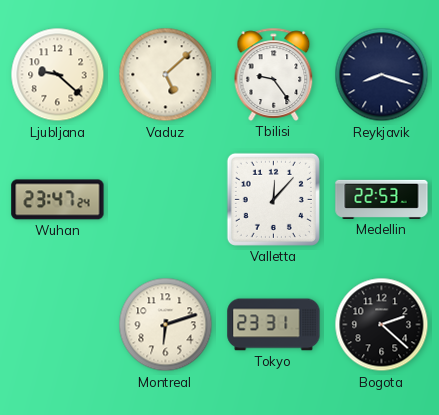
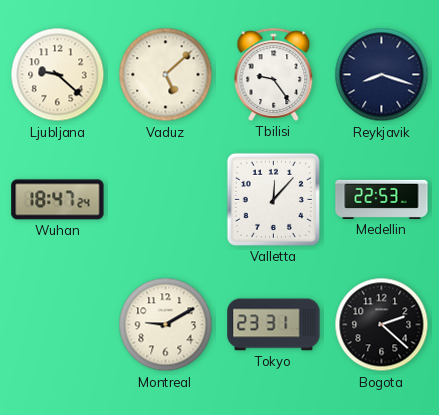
Wuhan: 23:47 -> 18:47
Montreal: 6:12 -> 9:10
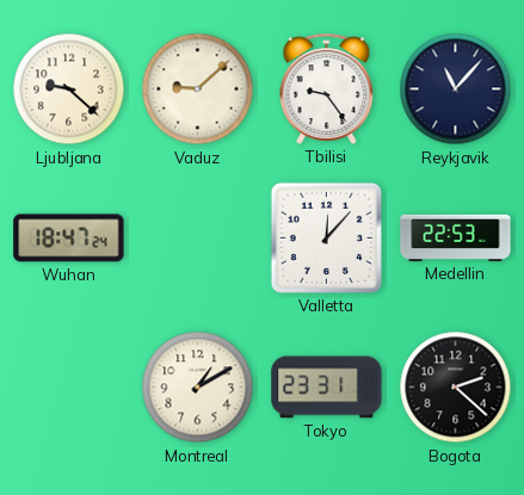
Vaduz: 5:08 -> 9:08
Reykjavik: 8:18 -> 11:07
Montreal: 9:10 -> 1:10
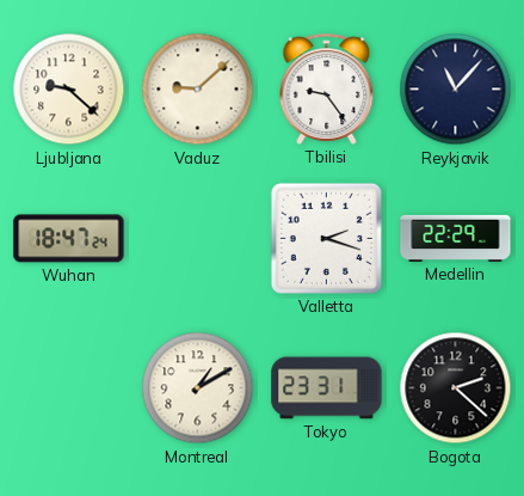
Valletta: 12:07 -> 2:18
Medellin: 22:53 -> 22:29
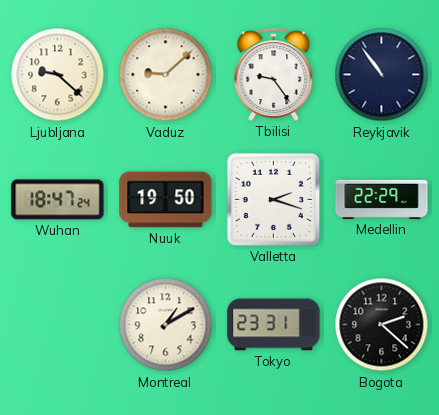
Reykjavik: 11:07 -> 10:54
Nuuk: none -> 19:50
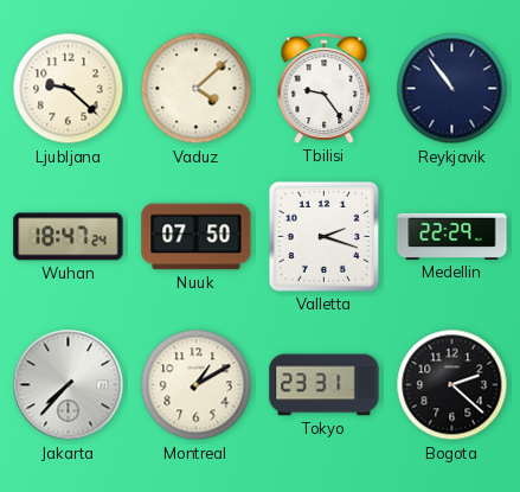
Vaduz: 9:08 -> 4:08
Nuuk: 19:50 -> 07:50
Jakarta: none -> 7:37
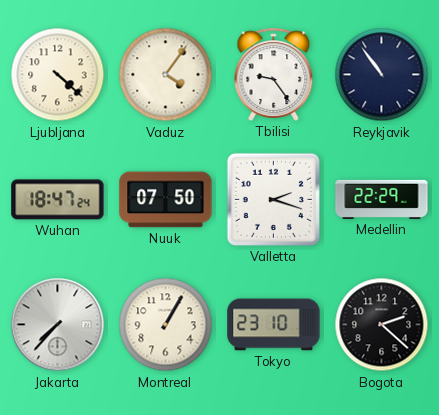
Ljubljana: 9:22 -> 4:22
Vaduz: 4:08 -> 4:06
Montreal: 1:10 -> 1:05
Tokyo: 23:31 -> 23:10
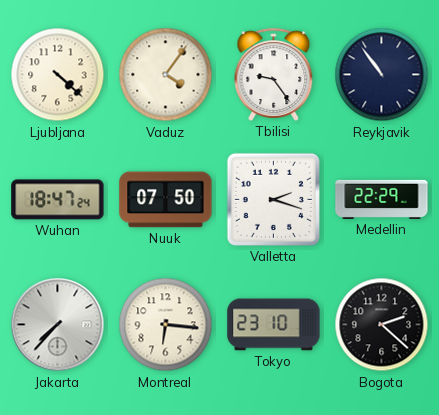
Montreal: 1:05 -> 6:16
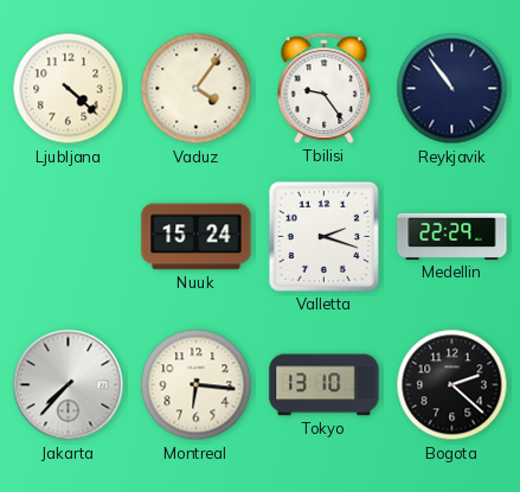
Wuhan: 18:47 -> none
Nuuk: 07:50 -> 15:24
Tokyo: 23:10 -> 13:10
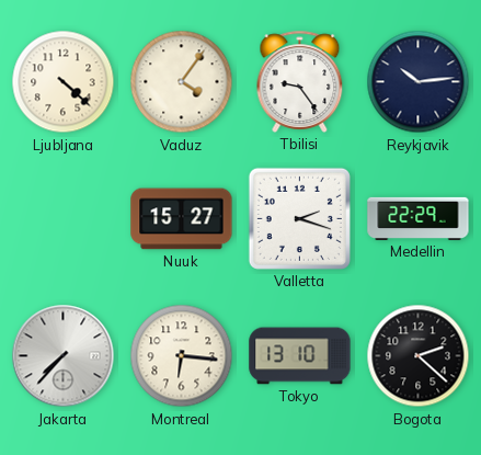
Reykjavik: 10:54 -> 10:14
Nuuk: 15:24 -> 15:27
